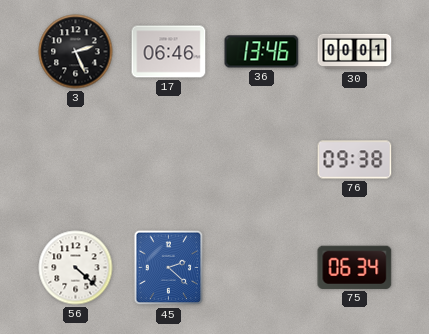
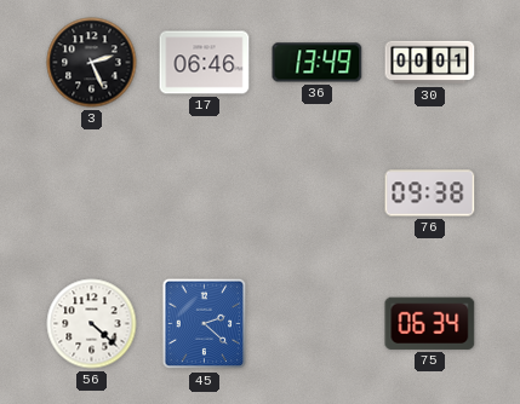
36: 13:46 -> 13:49
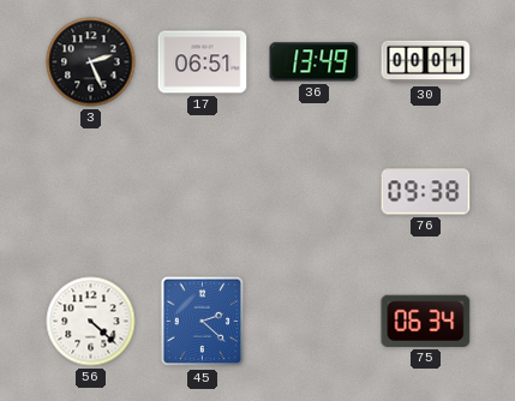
17: 06:46 -> 06:51
